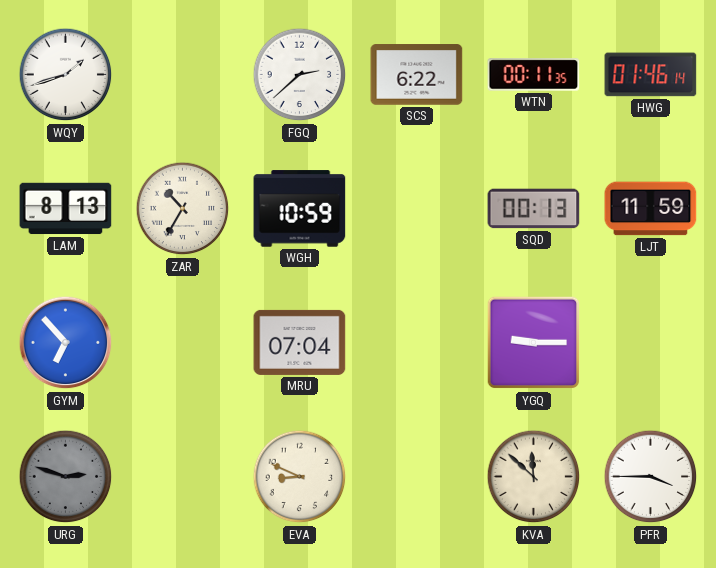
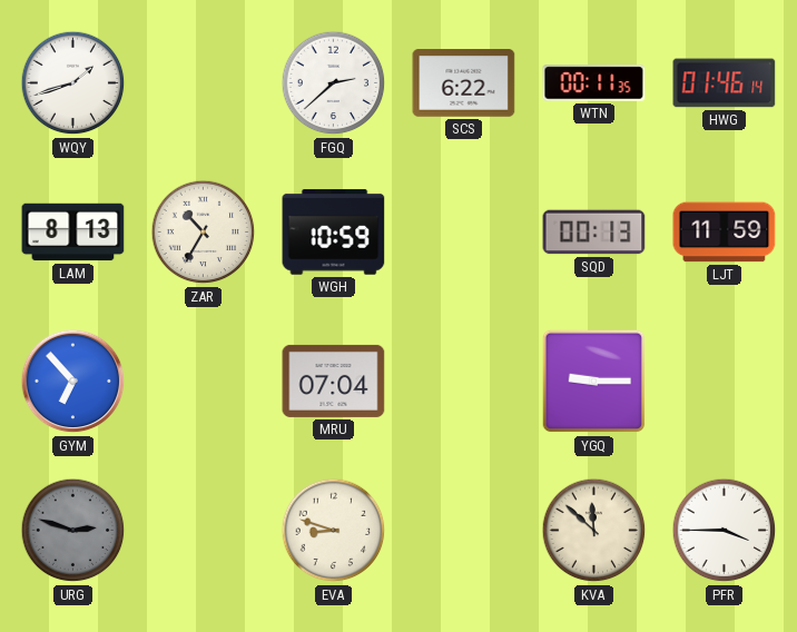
EVA: 8:49 -> 8:48
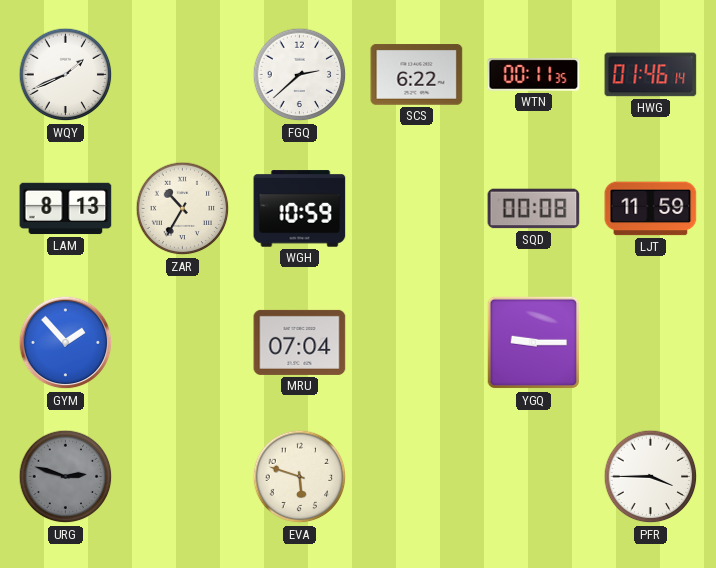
WQY: 1:42 -> 1:41
SQD: 00:13 -> 00:08
GYM: 6:53 -> 1:53
EVA: 8:48 -> 5:48
KVA: 11:52 -> none
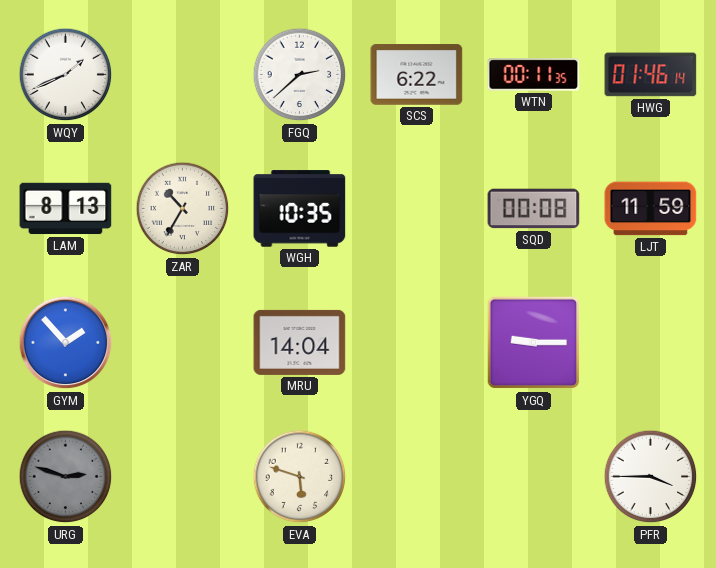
WGH: 10:59 -> 10:35
MRU: 07:04 -> 14:04
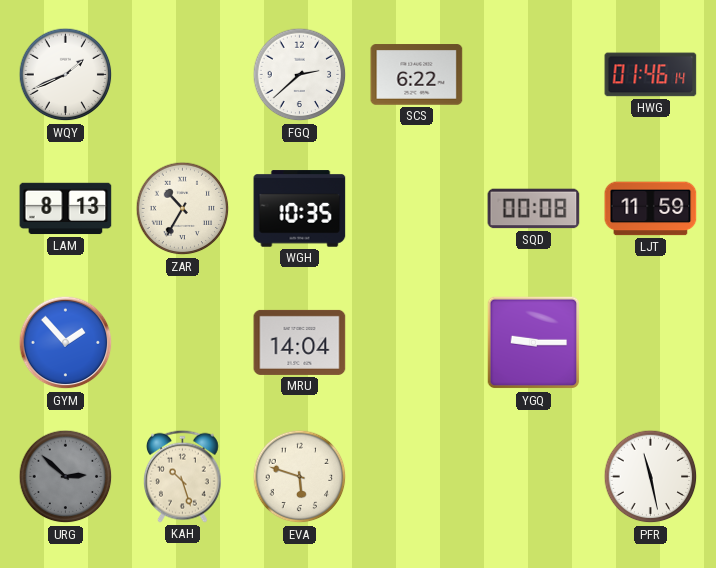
WTN: 00:11 -> none
URG: 2:48 -> 2:52
KAH: none -> 10:27
PFR: 3:45 -> 11:28
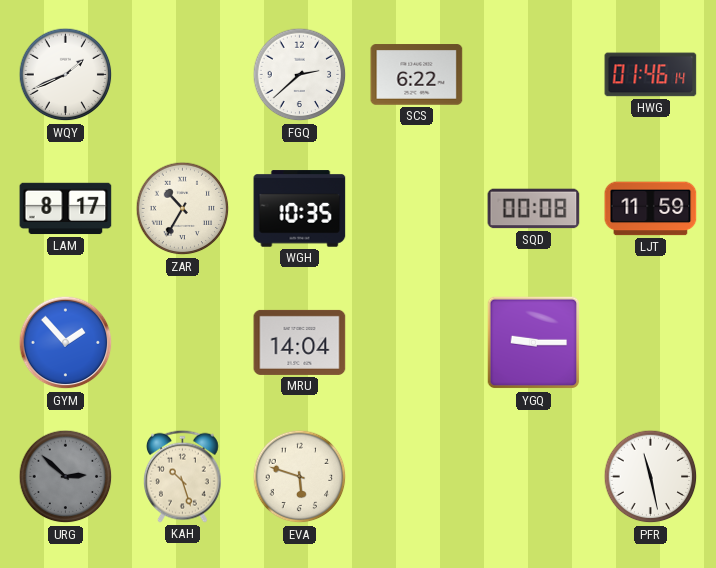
LAM: 8:13 -> 8:17
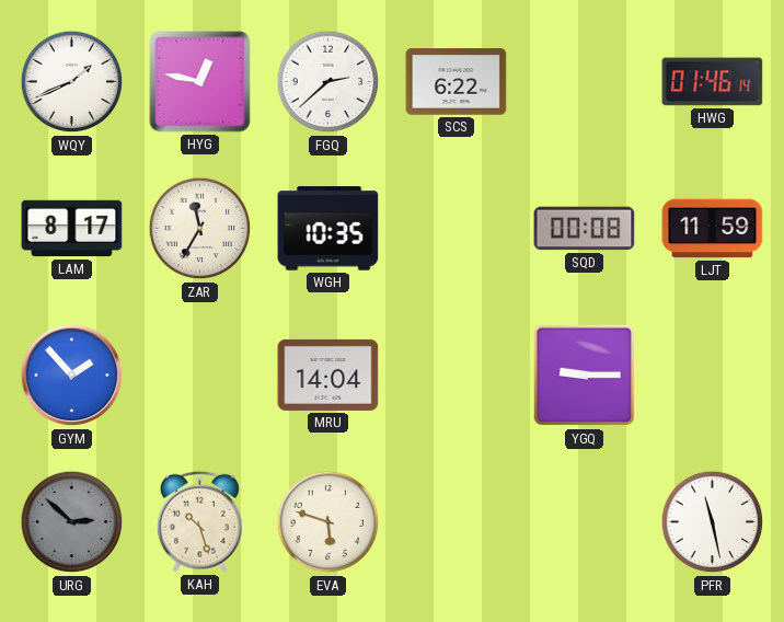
HYG: none -> 12:47
ZAR: 10:35 -> 11:35
